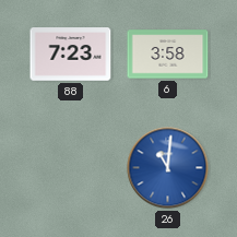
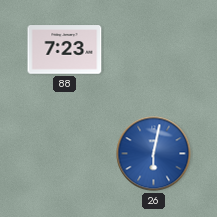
6: 3:58 -> none
26: 11:01 -> 6:02
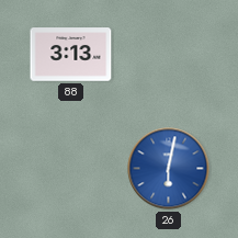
88: 7:23 -> 3:13
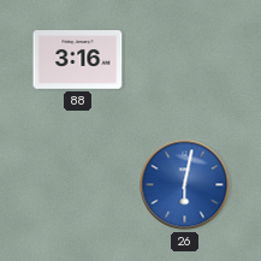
88: 3:13 -> 3:16
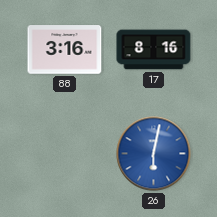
17: none -> 8:16
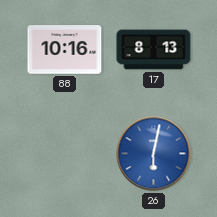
88: 3:16 -> 10:16
17: 8:16 -> 8:13
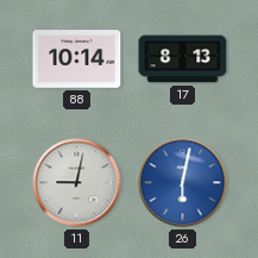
88: 10:16 -> 10:14
11: none -> 9:02
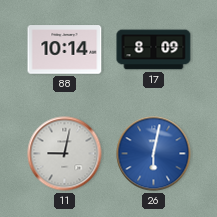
17: 8:13 -> 8:09
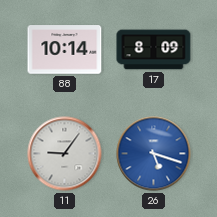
11: 9:02 -> 9:06
26: 6:02 -> 5:18
